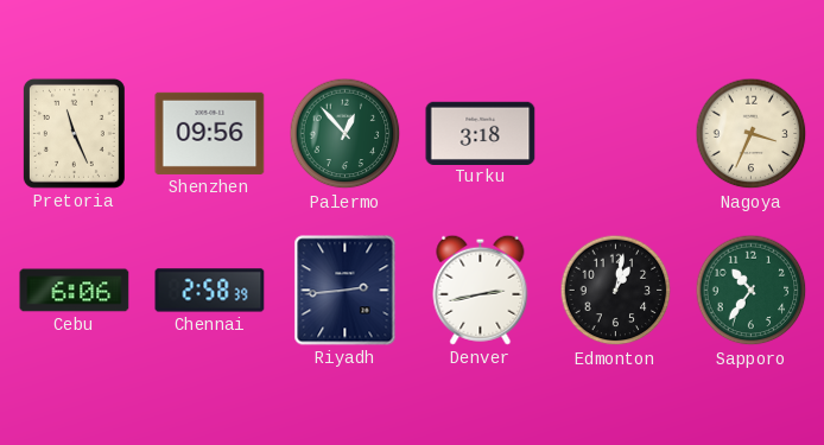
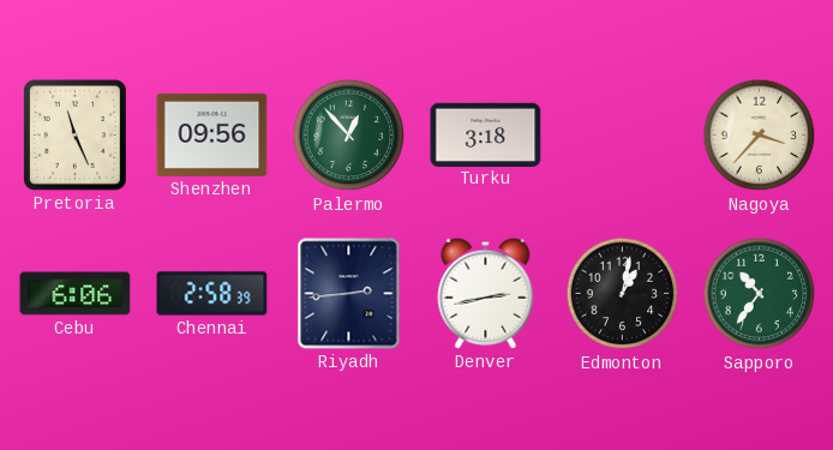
Nagoya: 3:34 -> 3:37
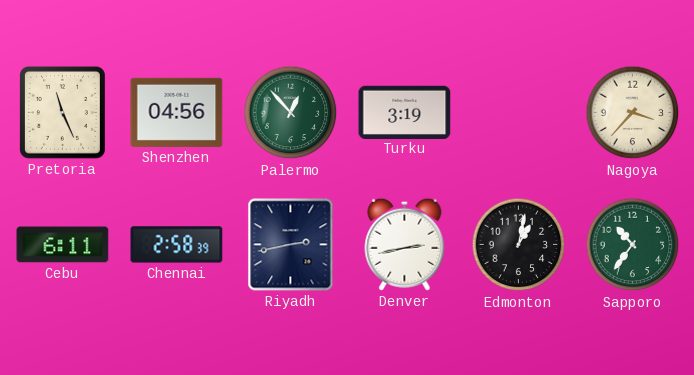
Shenzhen: 09:56 -> 04:56
Turku: 3:18 -> 3:19
Cebu: 6:06 -> 6:11
Riyadh: 2:44 -> 2:43
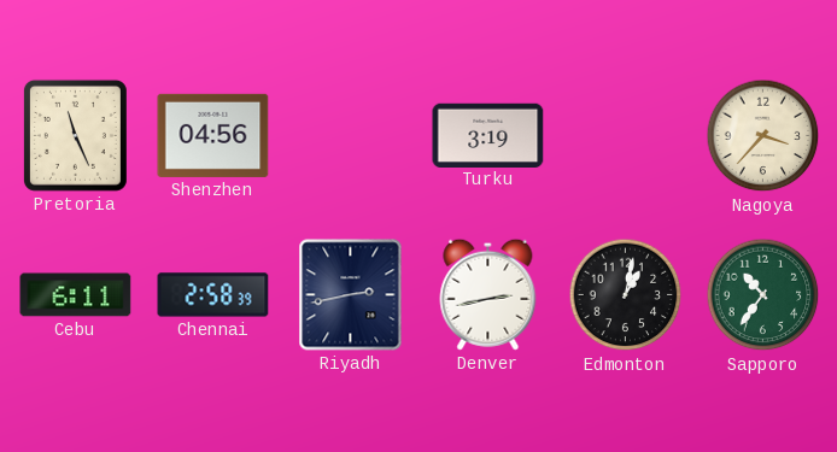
Palermo: 12:53 -> none
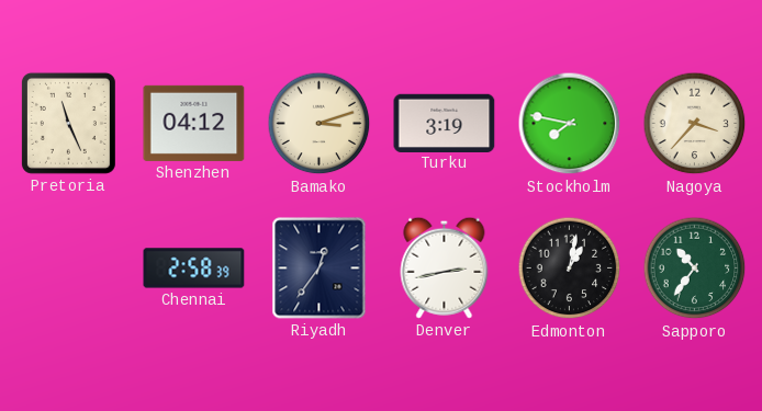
Shenzhen: 04:56 -> 04:12
Bamako: none -> 3:12
Stockholm: none -> 7:47
Cebu: 6:11 -> none
Riyadh: 2:43 -> 12:36
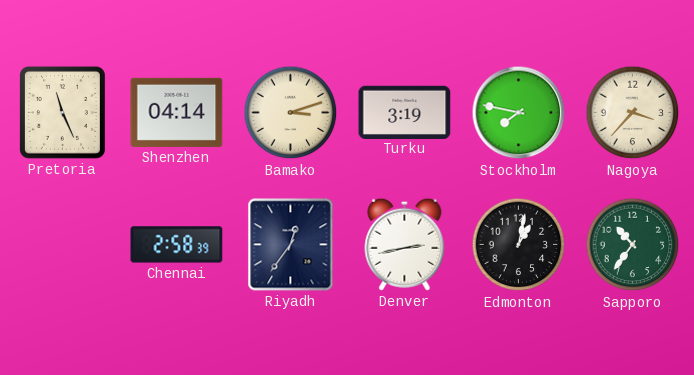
Shenzhen: 04:12 -> 04:14
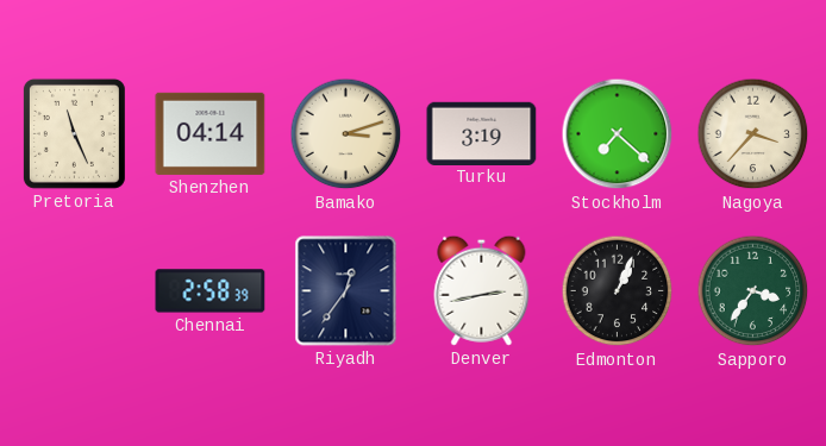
Stockholm: 7:47 -> 7:22
Edmonton: 1:02 -> 1:04
Sapporo: 10:36 -> 3:36
